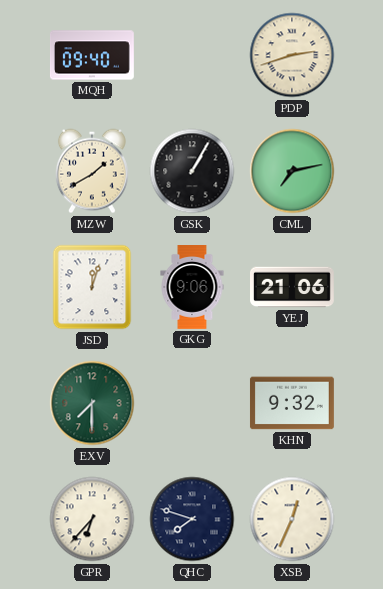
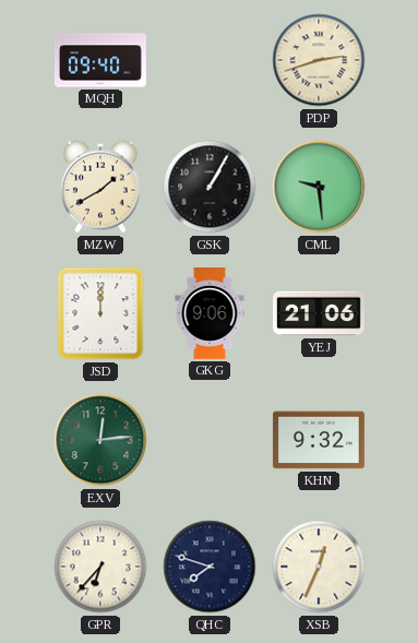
CML: 7:13 -> 9:29
JSD: 12:03 -> 12:00
EXV: 7:30 -> 12:14
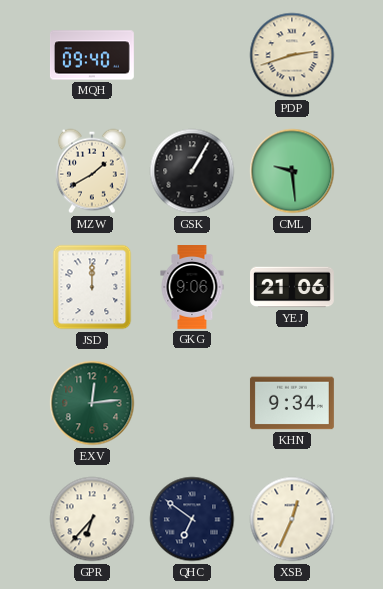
KHN: 9:32 -> 9:34
QHC: 7:48 -> 6:51
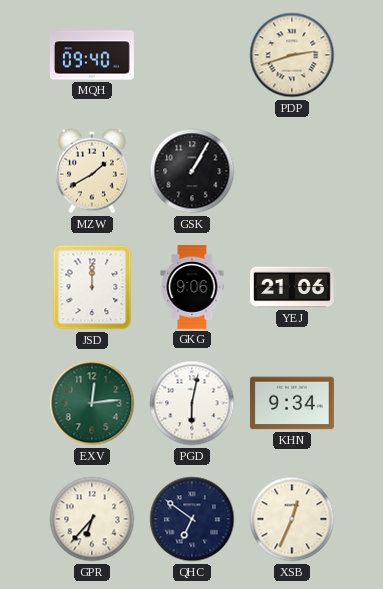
CML: 9:29 -> none
PGD: none -> 6:02
